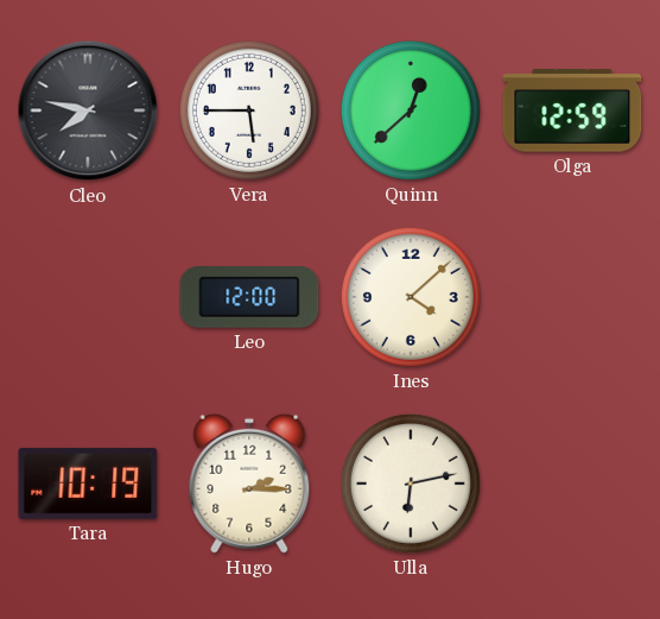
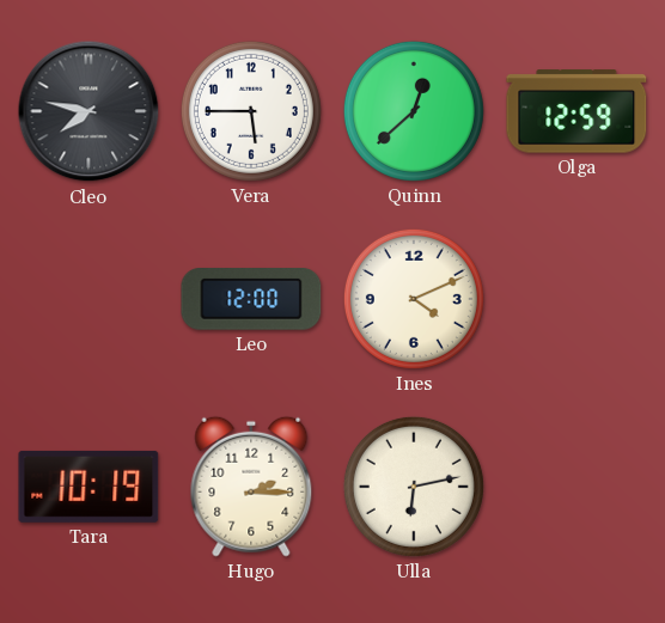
Ines: 4:08 -> 4:11
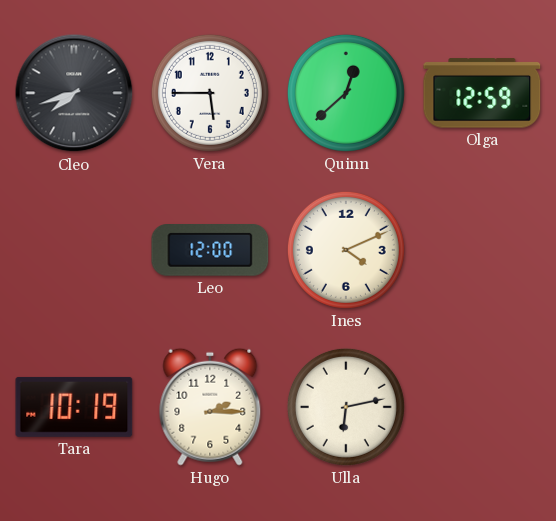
Cleo: 7:47 -> 7:42
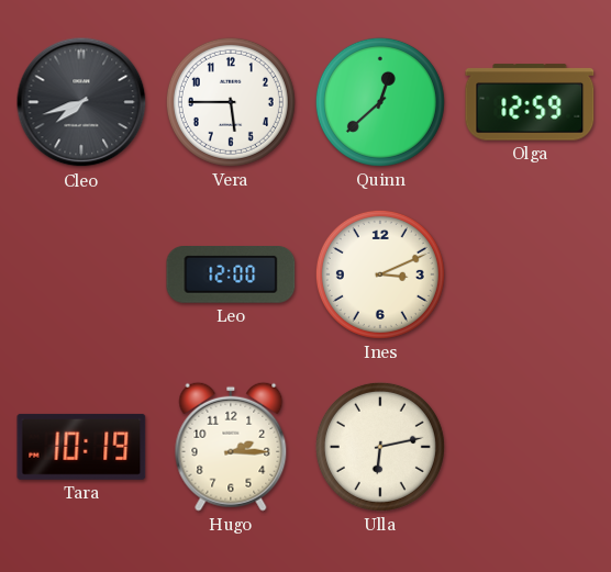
Ines: 4:11 -> 3:11
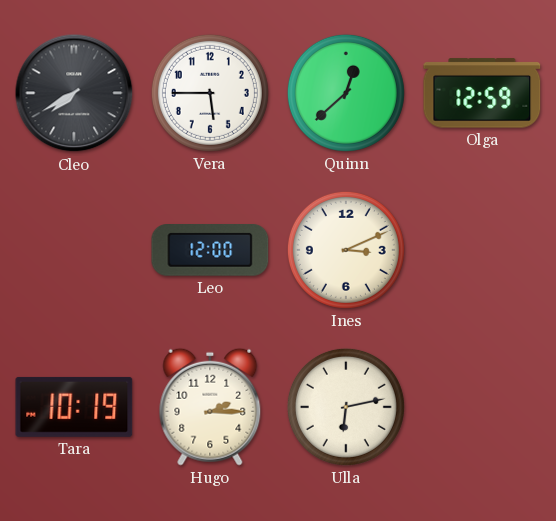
Cleo: 7:42 -> 7:40
